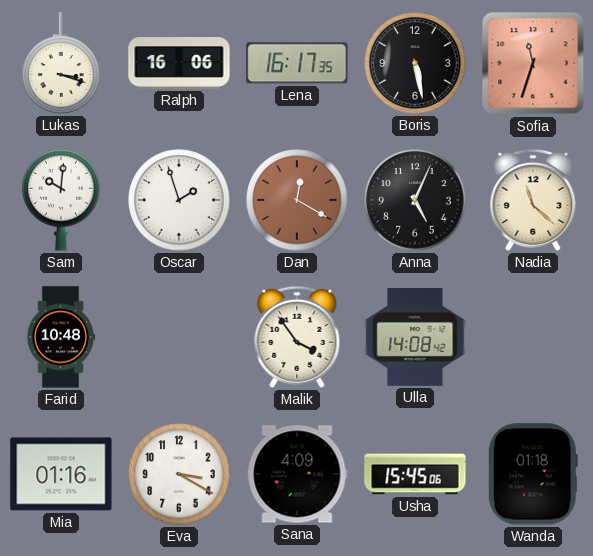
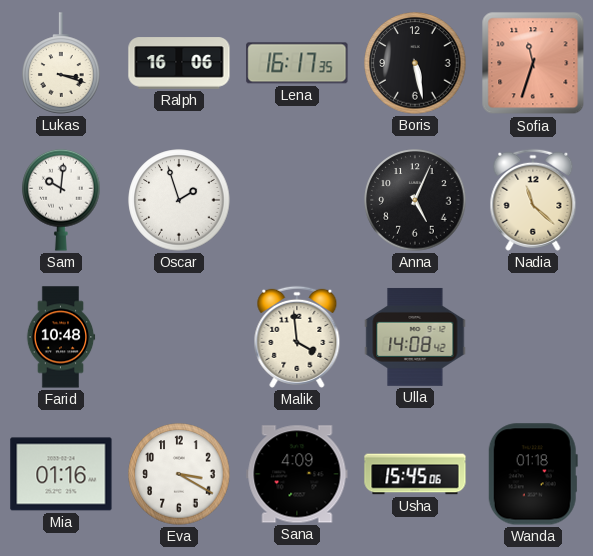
Dan: 12:20 -> none
Malik: 3:54 -> 3:59
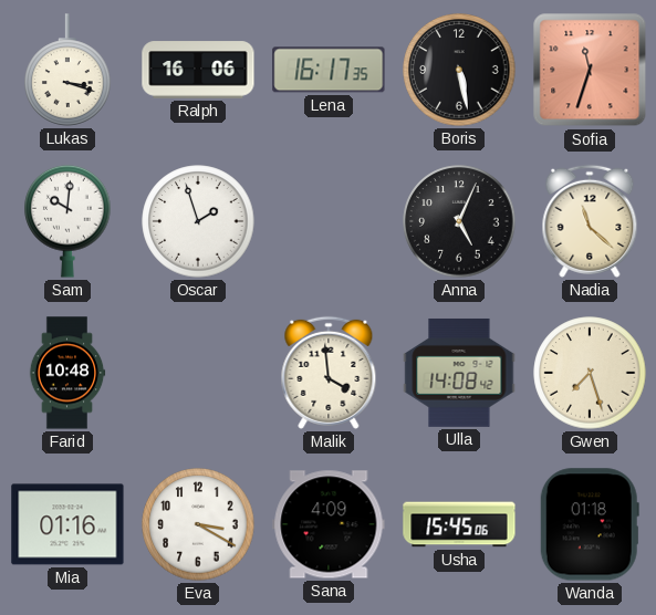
Gwen: none -> 7:27
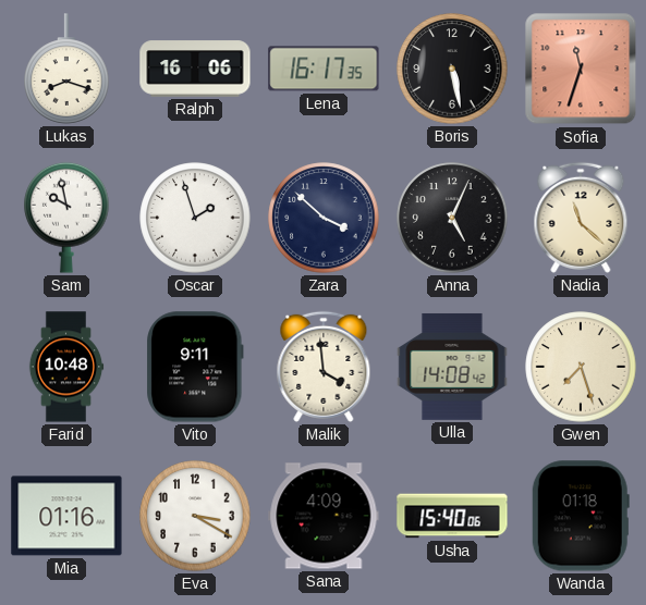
Lukas: 3:18 -> 8:18
Sam: 10:01 -> 9:58
Zara: none -> 3:52
Vito: none -> 9:11
Usha: 15:45 -> 15:40
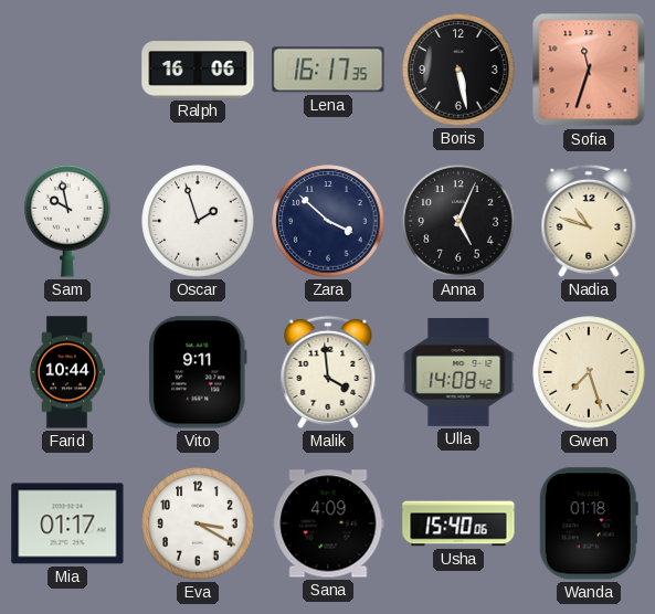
Lukas: 8:18 -> none
Nadia: 11:22 -> 10:48
Farid: 10:48 -> 10:44
Mia: 01:16 -> 01:17
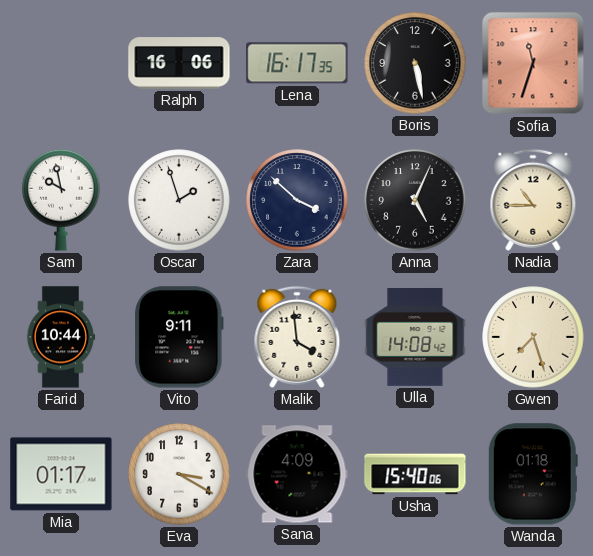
Nadia: 10:48 -> 10:45
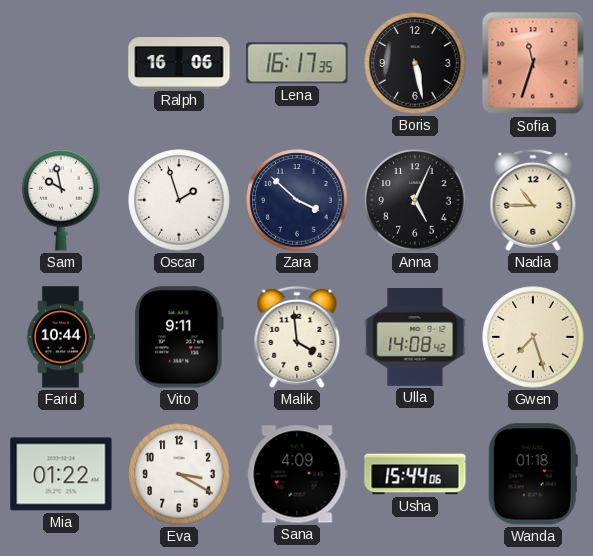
Mia: 01:17 -> 01:22
Usha: 15:40 -> 15:44
